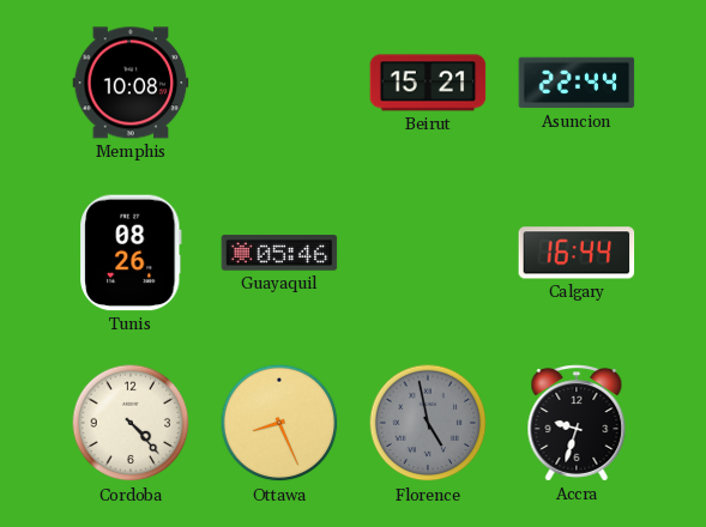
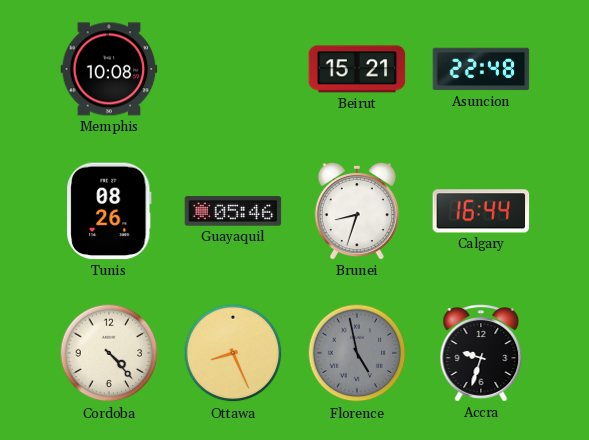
Asuncion: 22:44 -> 22:48
Brunei: none -> 8:33
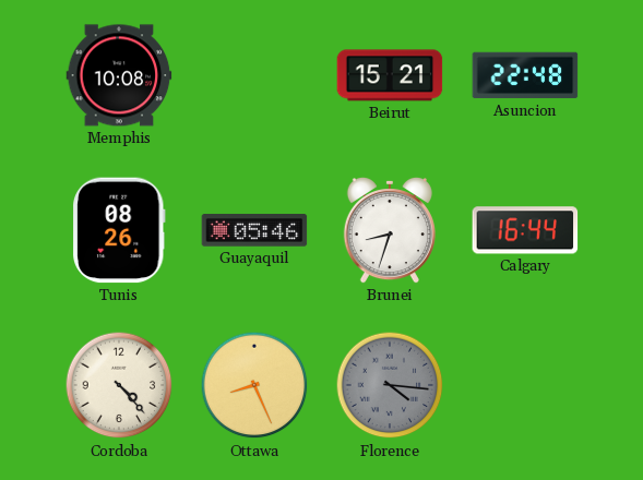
Florence: 4:58 -> 4:16
Accra: 9:33 -> none
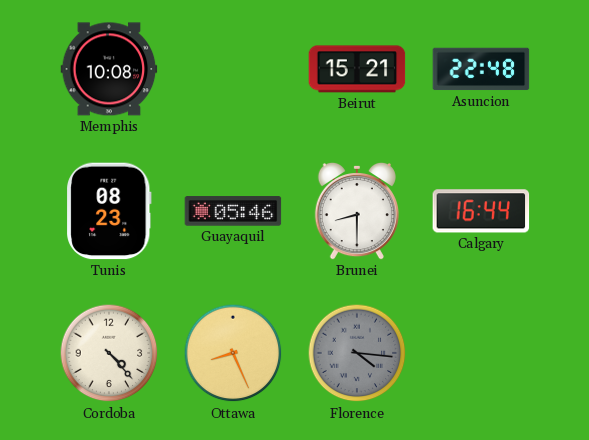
Tunis: 08:26 -> 08:23
Brunei: 8:33 -> 8:30
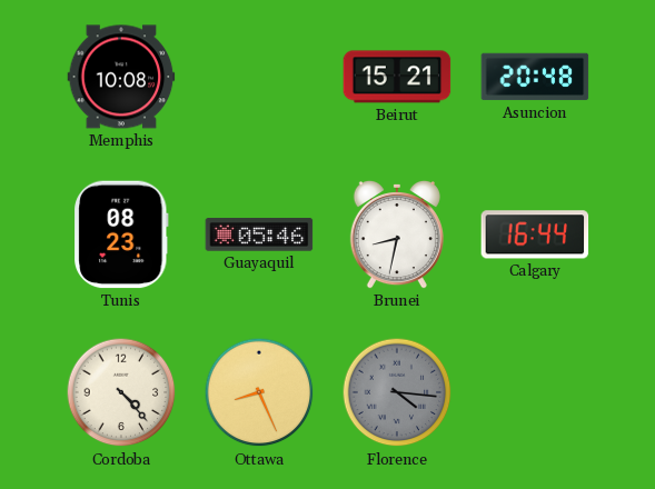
Asuncion: 22:48 -> 20:48
Brunei: 8:30 -> 8:32
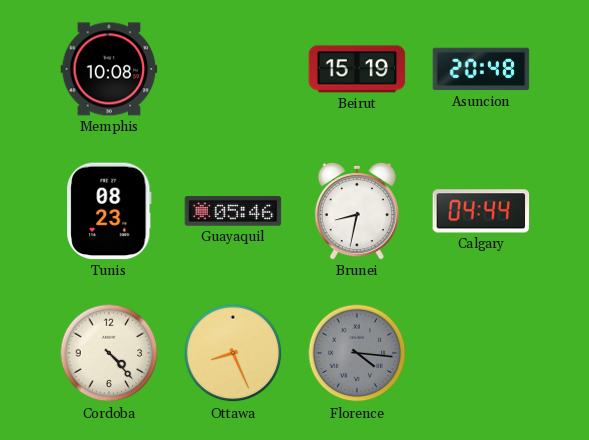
Beirut: 15:21 -> 15:19
Calgary: 16:44 -> 04:44
